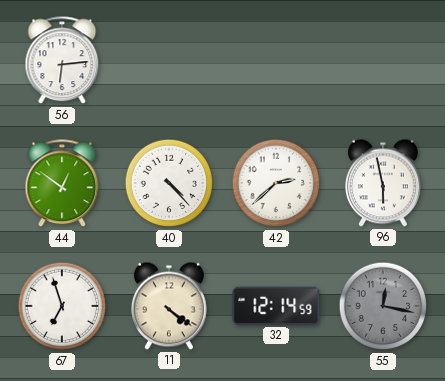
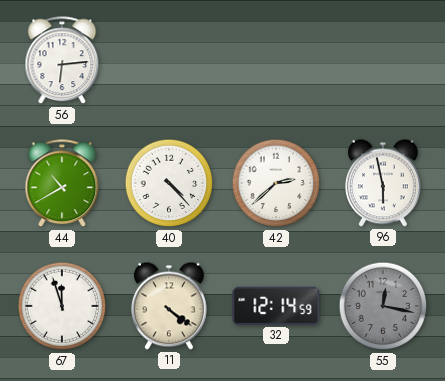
44: 12:51 -> 10:40
67: 6:57 -> 11:57
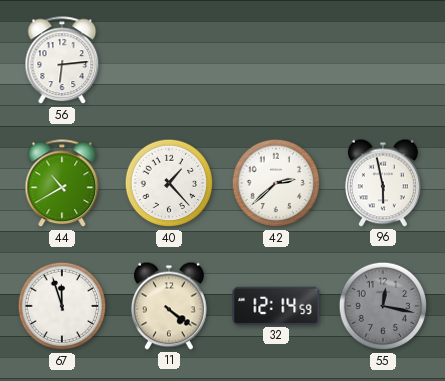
40: 4:23 -> 1:23
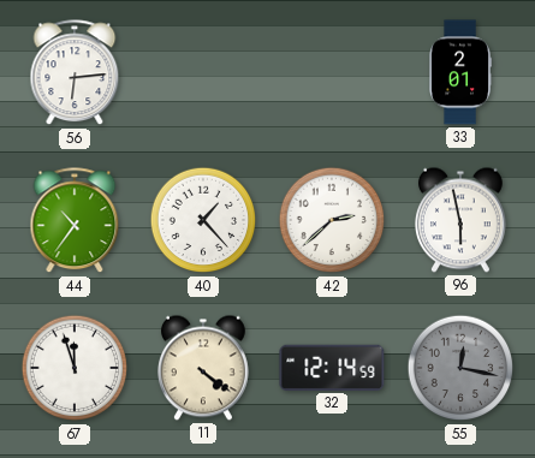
33: none -> 2:01
44: 10:40 -> 10:36
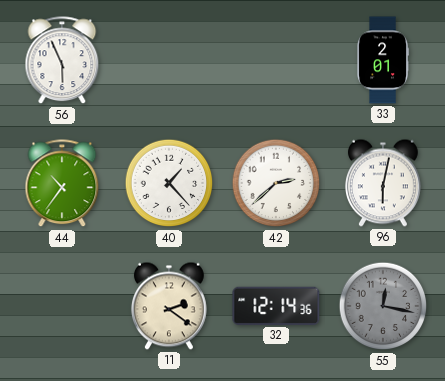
56: 6:14 -> 5:56
96: 5:58 -> 6:02
67: 11:57 -> none
11: 4:21 -> 2:21
32: 12:14:59 -> 12:14:36
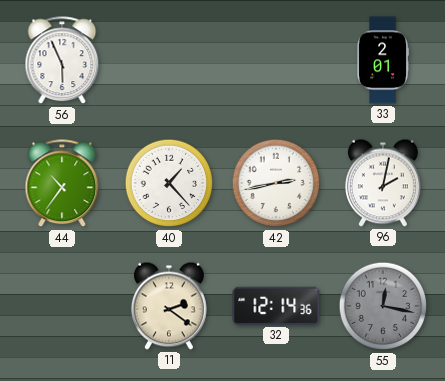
42: 2:38 -> 2:43
96: 6:02 -> 2:02
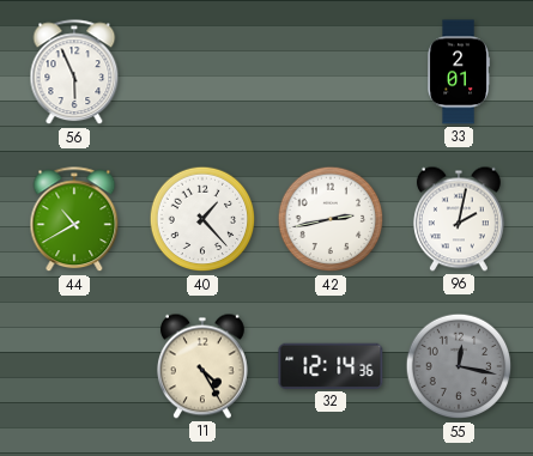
44: 10:36 -> 10:40
11: 2:21 -> 4:25
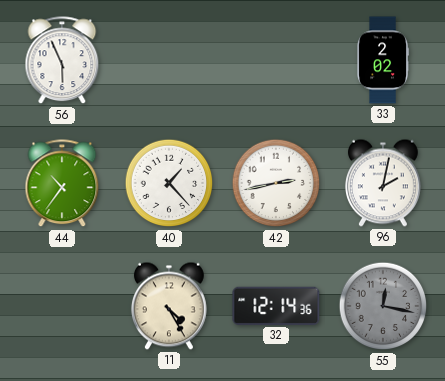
33: 2:01 -> 2:02
44: 10:40 -> 10:36
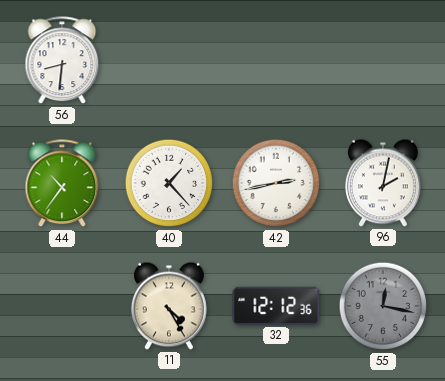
56: 5:56 -> 8:31
33: 2:02 -> none
32: 12:14 -> 12:12
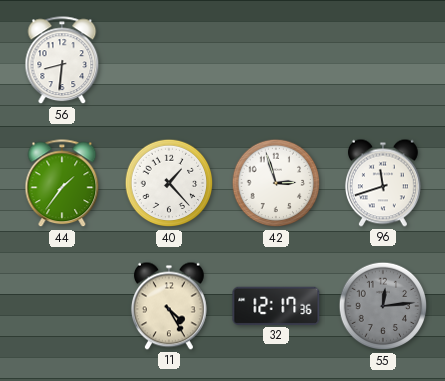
44: 10:36 -> 1:36
42: 2:43 -> 2:57
96: 2:02 -> 11:42
32: 12:12 -> 12:17
55: 12:17 -> 12:14
